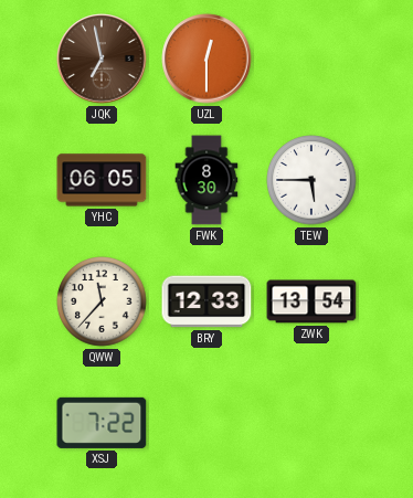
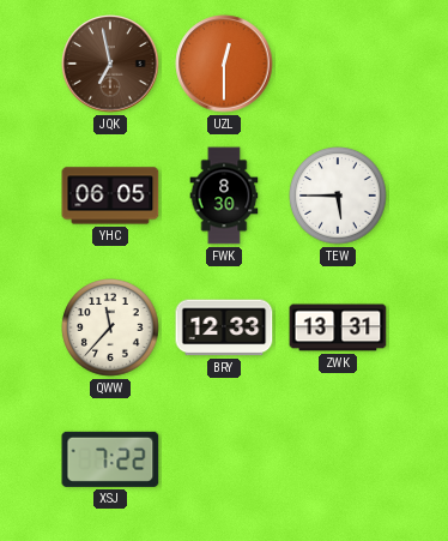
ZWK: 13:54 -> 13:31
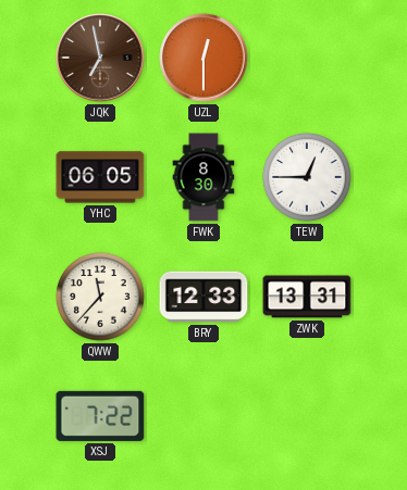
TEW: 5:45 -> 12:45
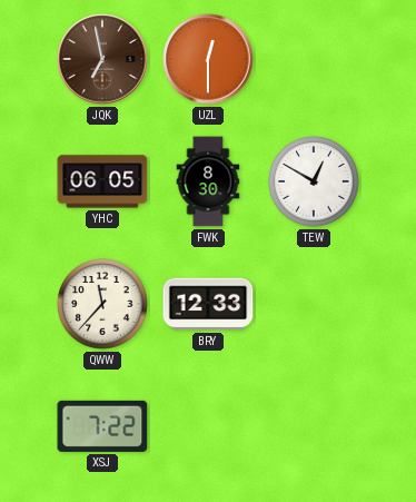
TEW: 12:45 -> 12:50
ZWK: 13:31 -> none
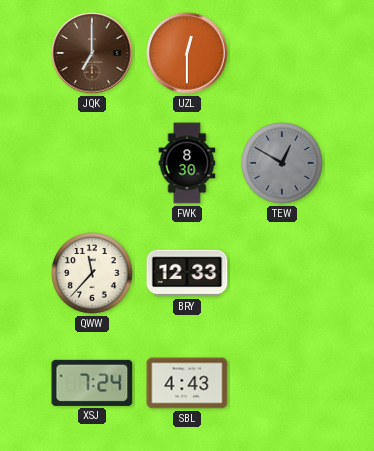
JQK: 6:58 -> 7:00
YHC: 06:05 -> none
TEW dial: white -> grey
XSJ: 7:22 -> 7:24
SBL: none -> 4:43
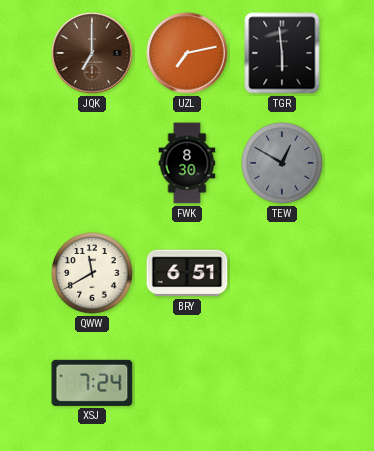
UZL: 12:30 -> 7:13
TGR: none -> 5:59
QWW: 11:37 -> 11:40
BRY: 12:33 -> 6:51
SBL: 4:43 -> none
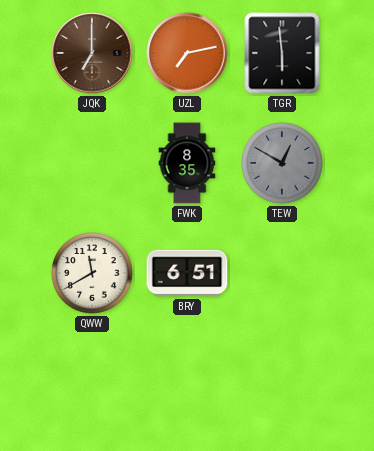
FWK: 8:30 -> 8:35
XSJ: 7:24 -> none
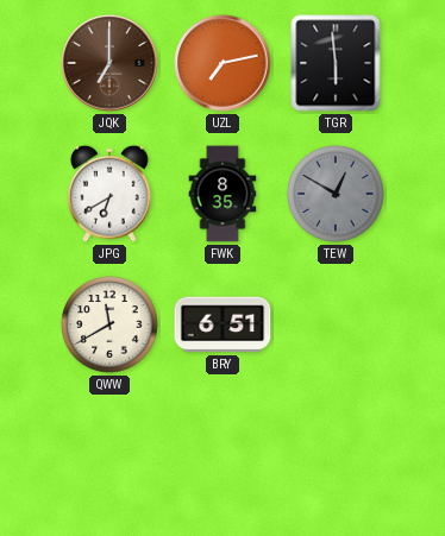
JPG: none -> 6:40
